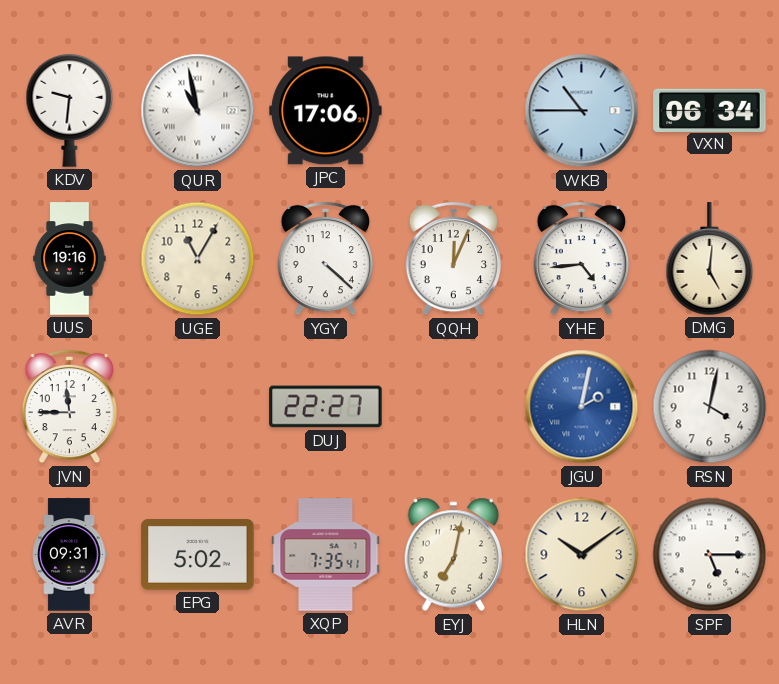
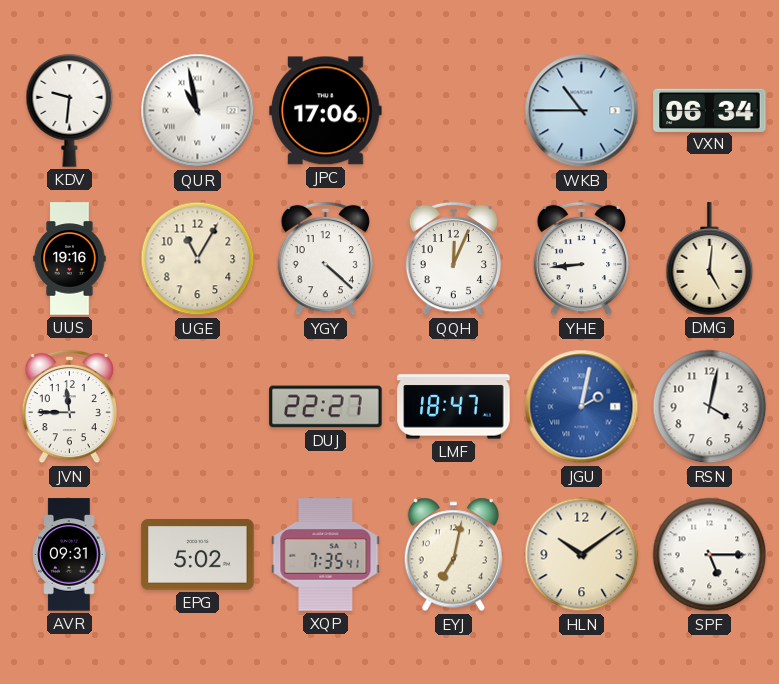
YHE: 4:44 -> 8:44
LMF: none -> 18:47
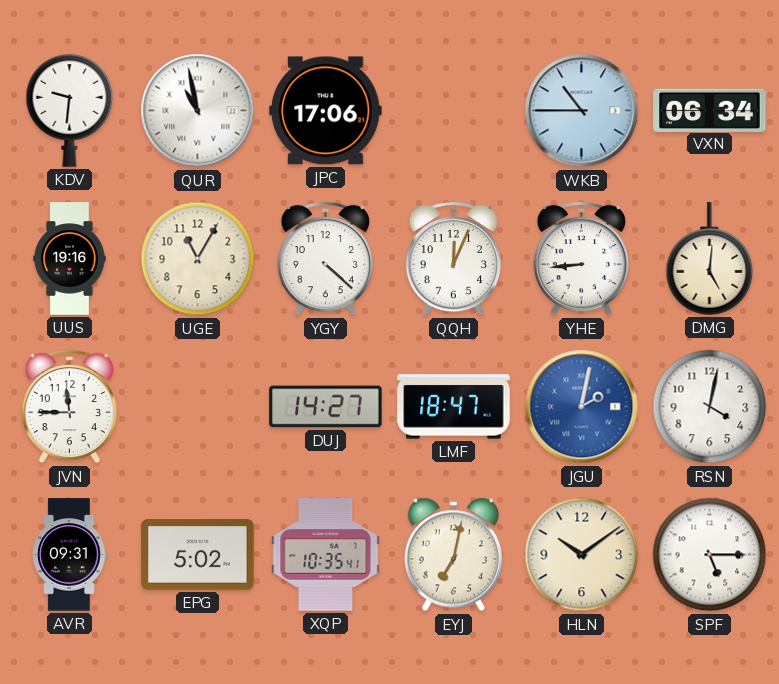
DUJ: 22:27 -> 14:27
XQP: 7:35 -> 10:35
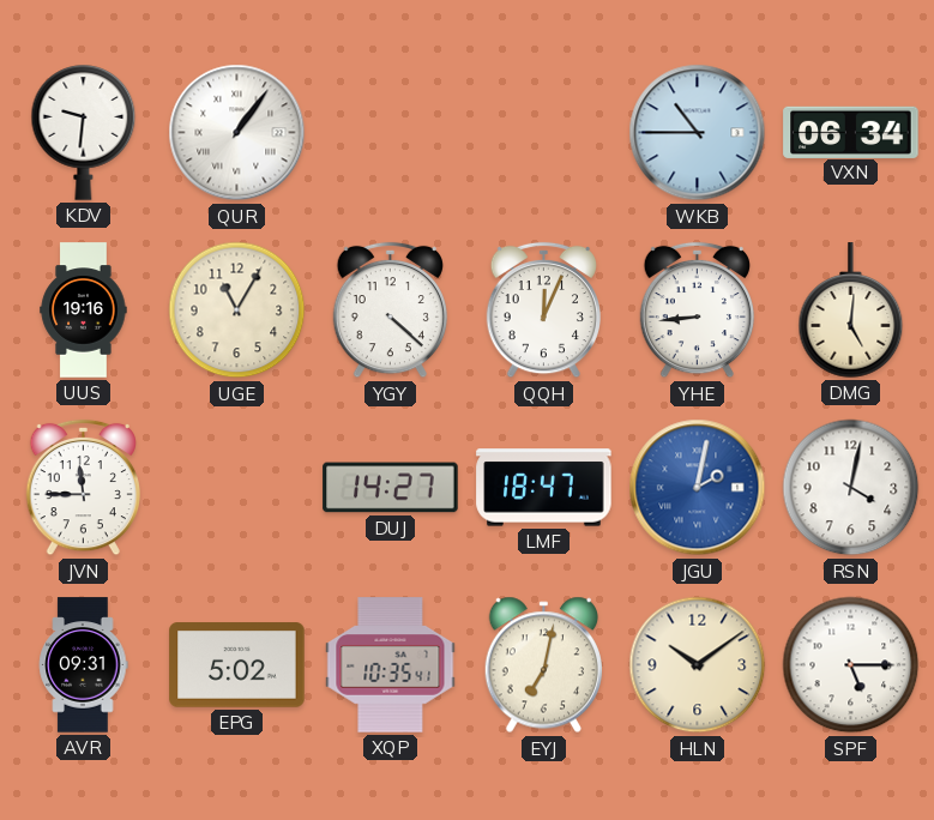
QUR: 10:58 -> 1:06
JPC: 17:06 -> none
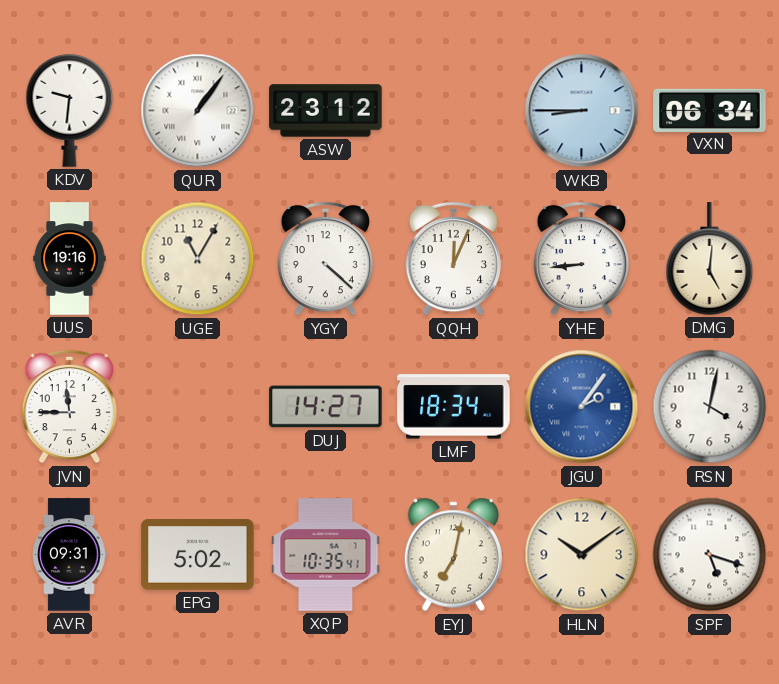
ASW: none -> 23:12
WKB: 10:45 -> 8:45
LMF: 18:47 -> 18:34
JGU: 2:02 -> 2:06
SPF: 5:15 -> 5:18
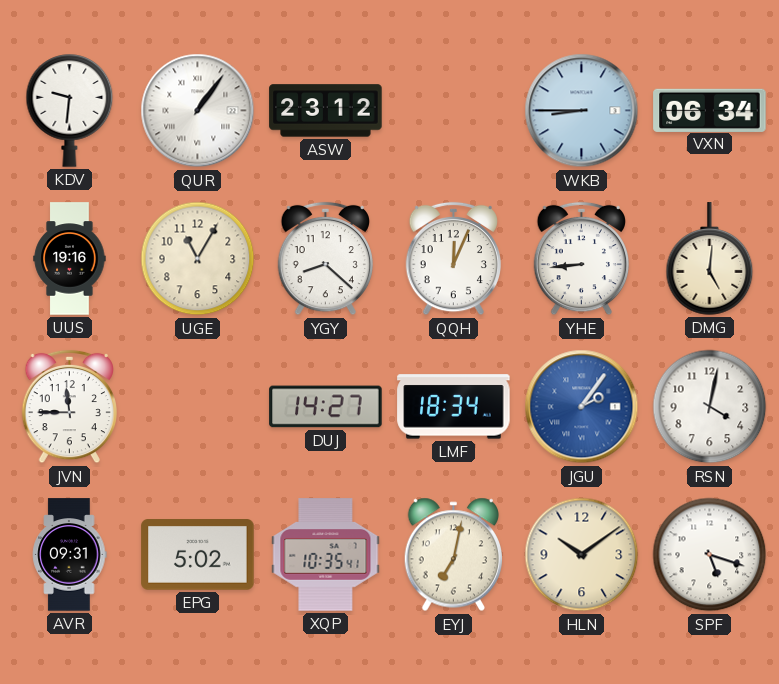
YGY: 4:22 -> 8:22
